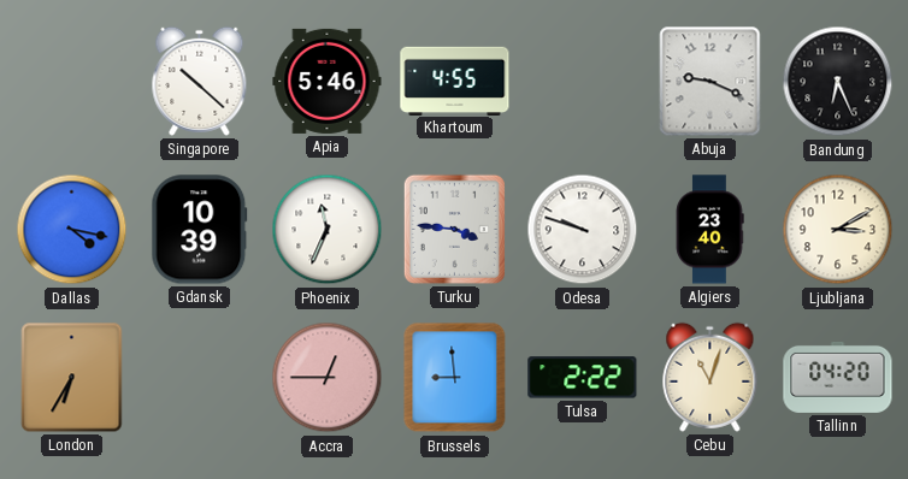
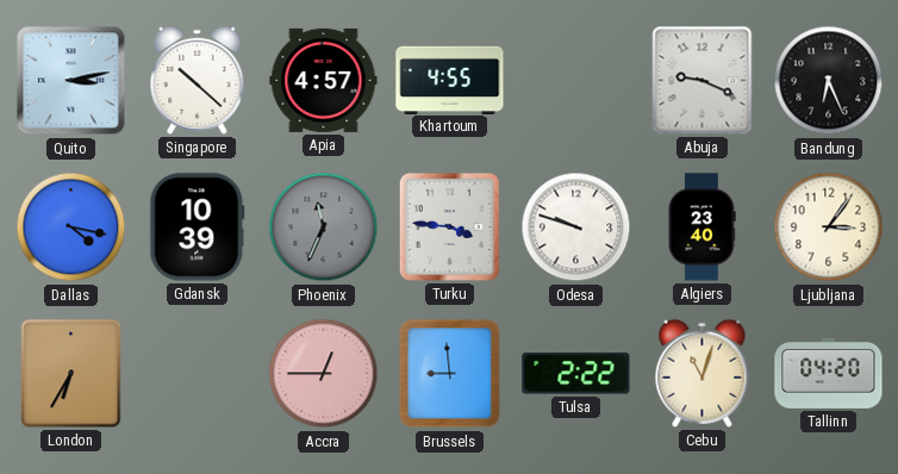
Quito: none -> 3:13
Apia: 5:46 -> 4:57
Phoenix dial: white -> grey
Ljubljana: 3:10 -> 3:06
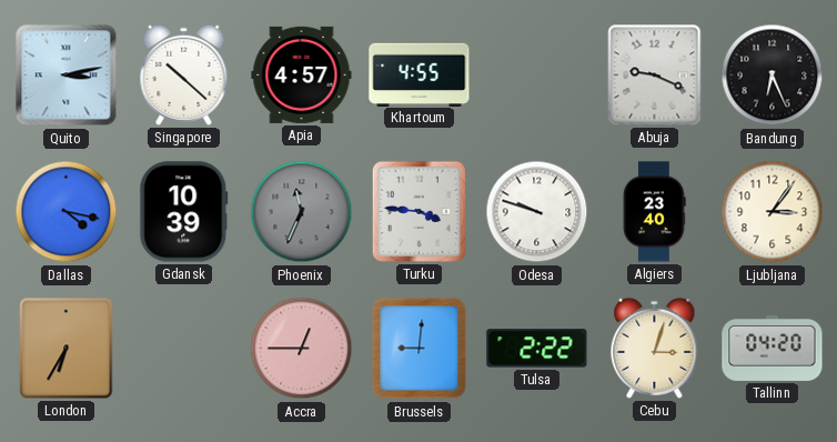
Brussels: 8:59 -> 9:01
Cebu: 11:03 -> 3:03
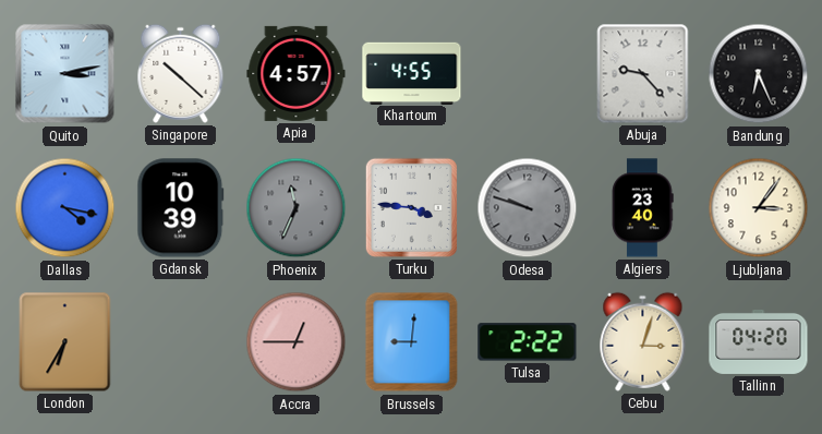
Abuja: 9:19 -> 9:23
Odesa dial: white -> grey
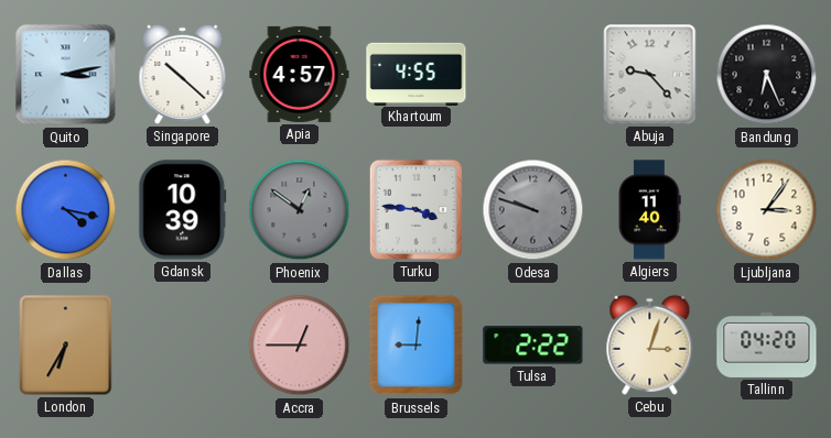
Phoenix: 11:34 -> 12:51
Algiers: 23:40 -> 11:40
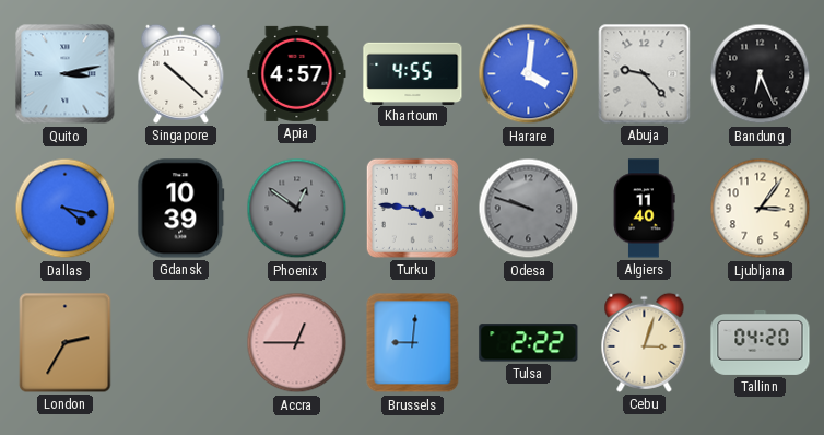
Harare: none -> 4:01
London: 6:35 -> 2:35
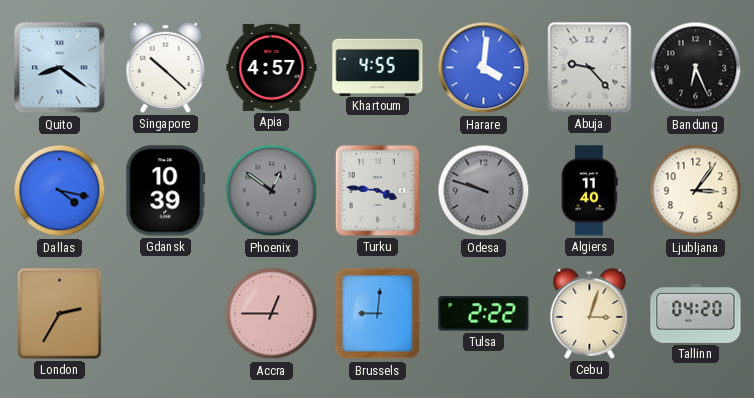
Quito: 3:13 -> 8:21
